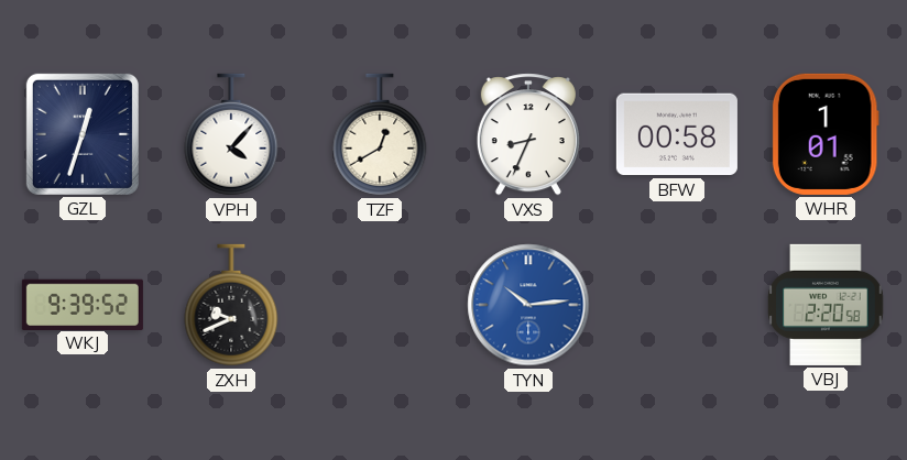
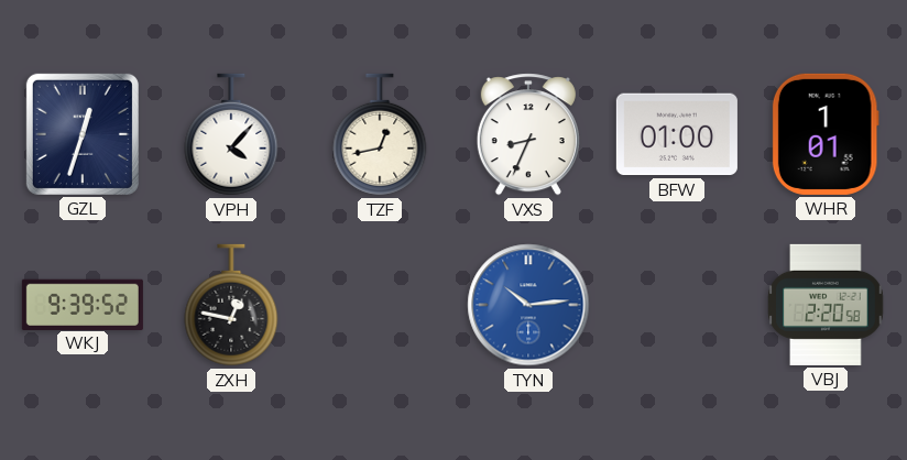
TZF: 12:40 -> 12:43
BFW: 00:58 -> 01:00
ZXH: 9:41 -> 12:47
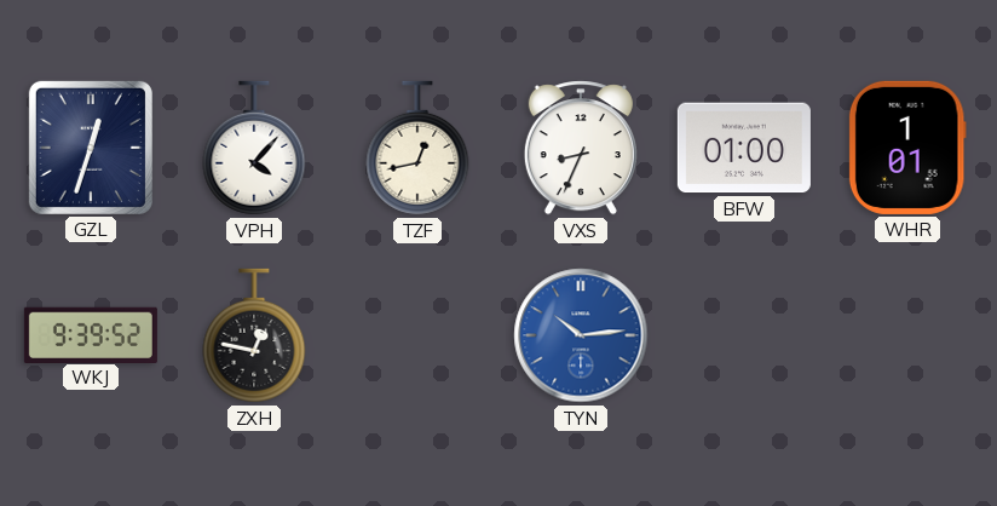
VBJ: 2:20 -> none
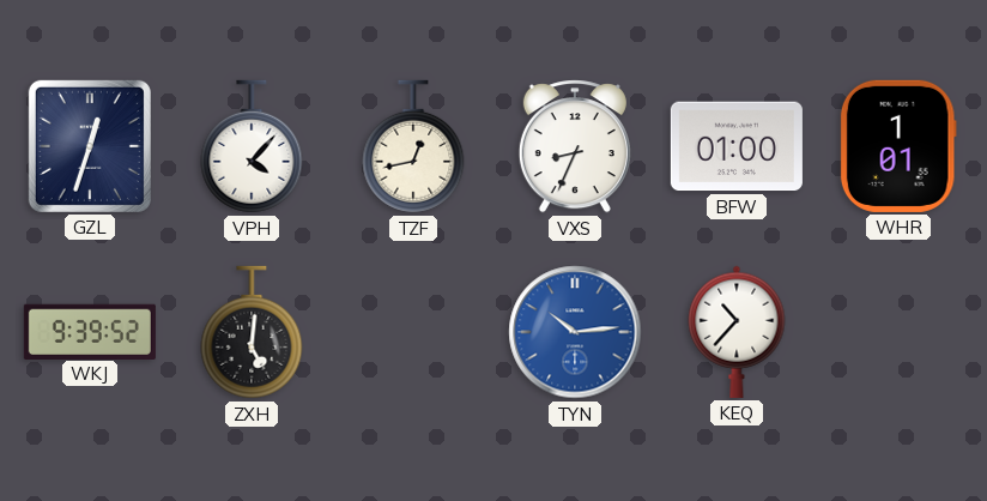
ZXH: 12:47 -> 5:01
KEQ: none -> 10:37
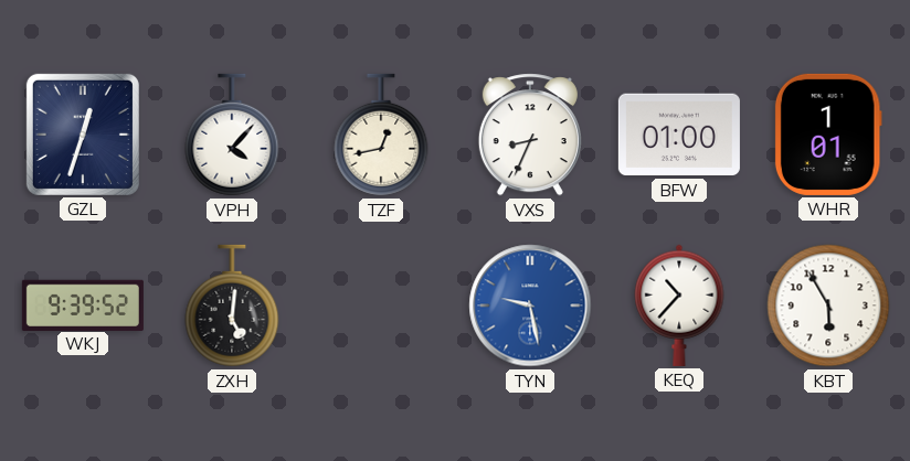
TYN: 10:14 -> 9:28
KBT: none -> 5:55
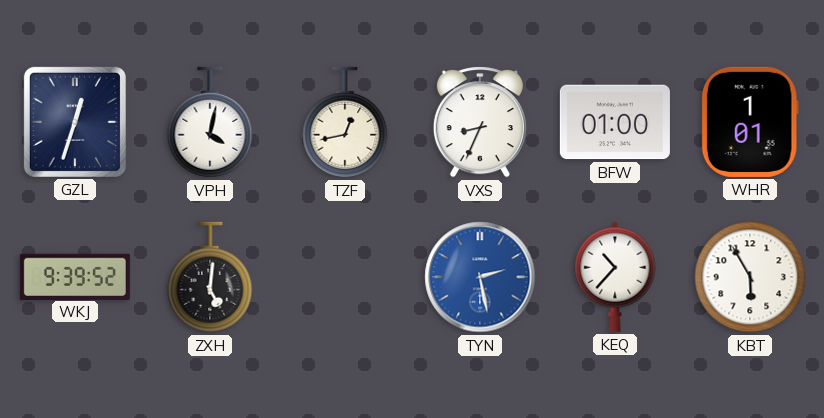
VPH: 4:07 -> 4:02
TYN: 9:28 -> 2:28
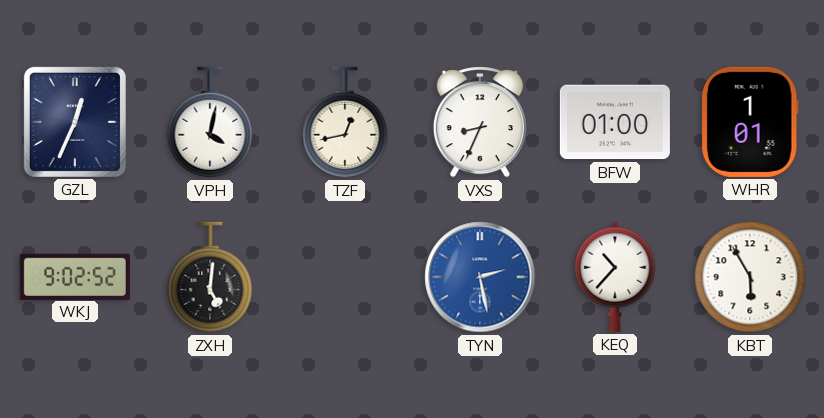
GZL: 12:33 -> 12:34
WKJ: 9:39 -> 9:02
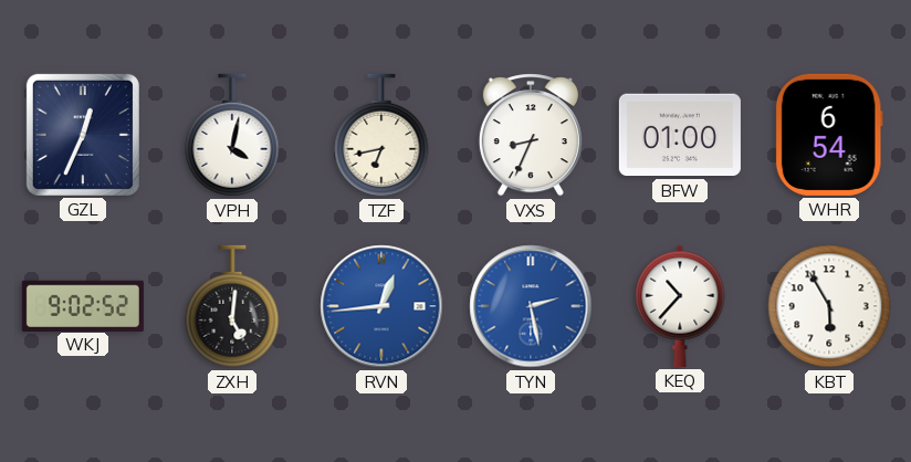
TZF: 12:43 -> 6:43
WHR: 1:01 -> 6:54
RVN: none -> 12:44
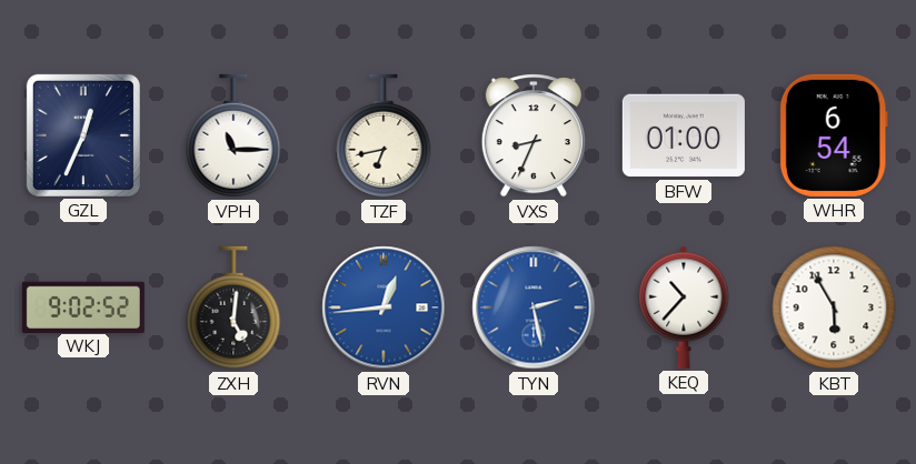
VPH: 4:02 -> 11:15
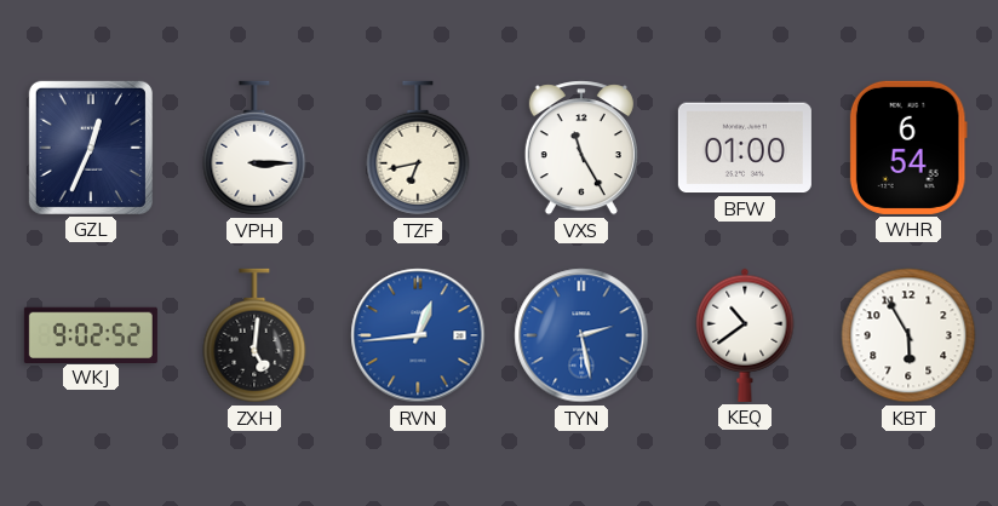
VPH: 11:15 -> 3:15
VXS: 8:34 -> 11:25
KEQ: 10:37 -> 10:39
